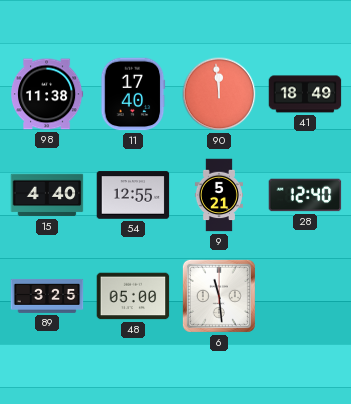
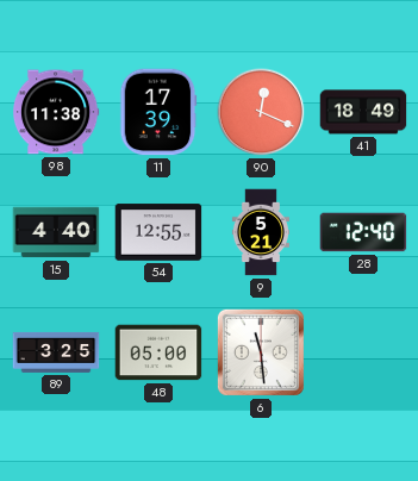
11: 17:40 -> 17:39
90: 11:59 -> 12:19
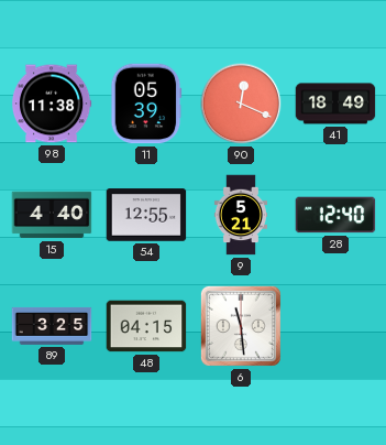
11: 17:39 -> 05:39
48: 05:00 -> 04:15
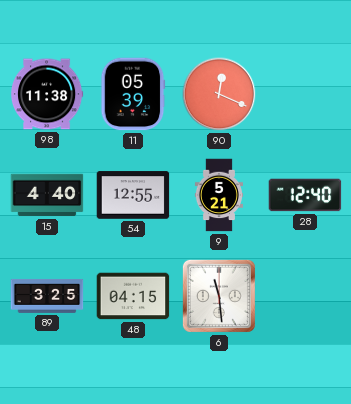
41: 18:49 -> none
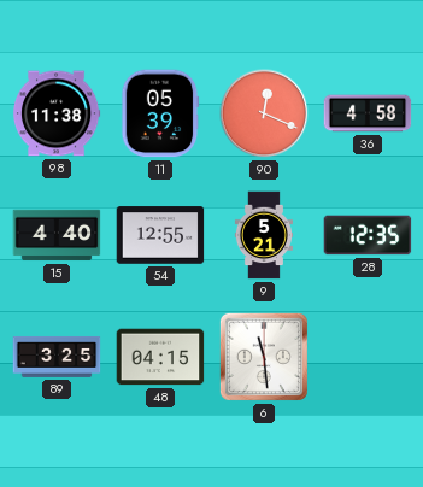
36: none -> 4:58
28: 12:40 -> 12:35
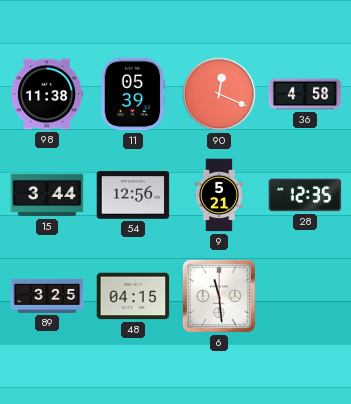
15: 4:40 -> 3:44
54: 12:55 -> 12:56
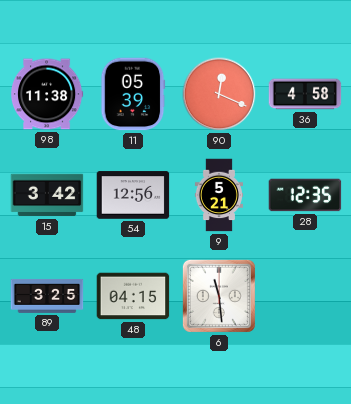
15: 3:44 -> 3:42
